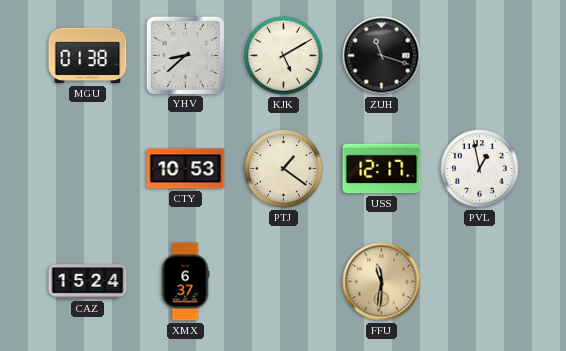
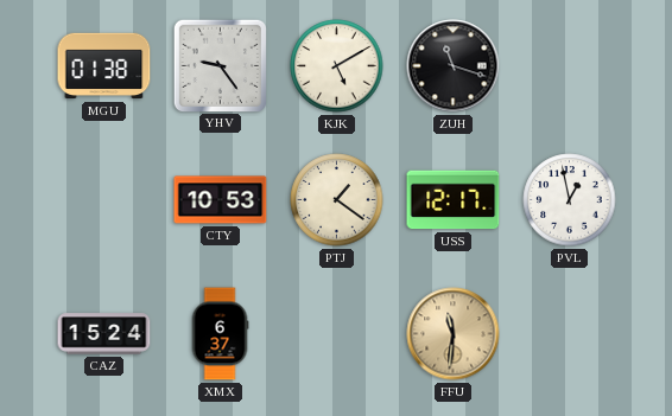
YHV: 8:38 -> 9:24
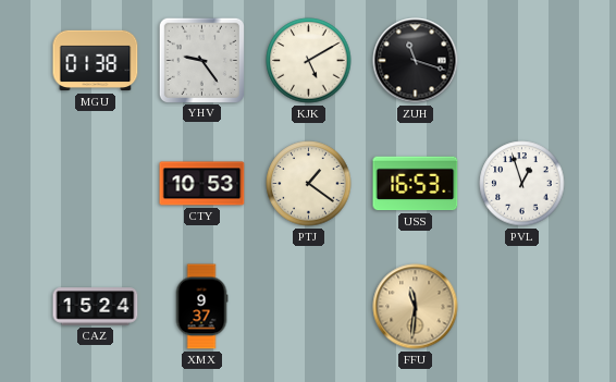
USS: 12:17 -> 16:53
PVL: 12:58 -> 12:57
XMX: 6:37 -> 9:37
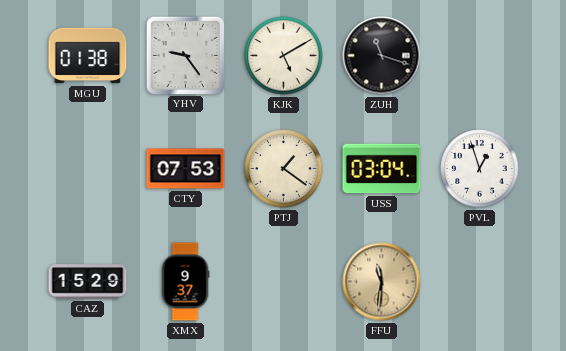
CTY: 10:53 -> 07:53
USS: 16:53 -> 03:04
CAZ: 15:24 -> 15:29
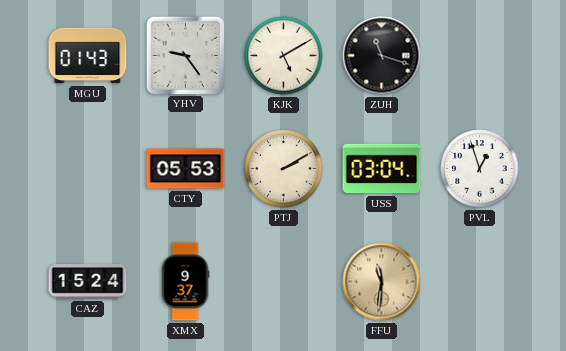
MGU: 01:38 -> 01:43
CTY: 07:53 -> 05:53
PTJ: 1:21 -> 2:10
CAZ: 15:29 -> 15:24
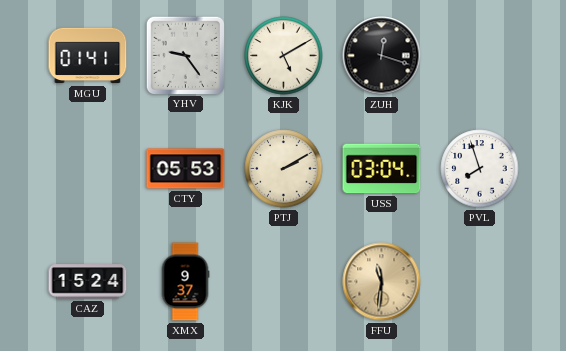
MGU: 01:43 -> 01:41
ZUH: 11:18 -> 12:18
PVL: 12:57 -> 7:57
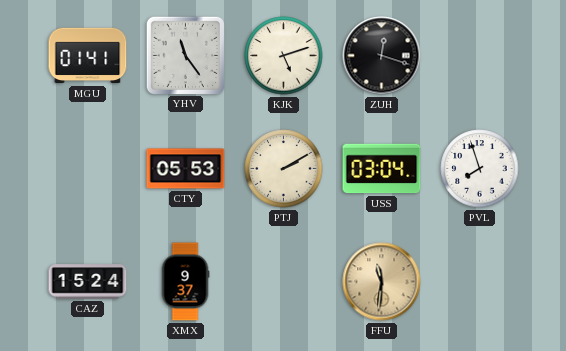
YHV: 9:24 -> 11:24
KJK: 5:10 -> 5:12
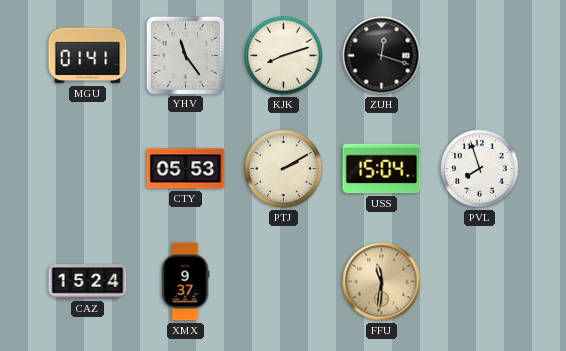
KJK: 5:12 -> 8:12
USS: 03:04 -> 15:04
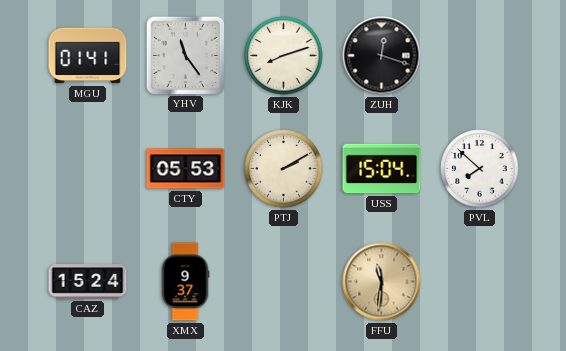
PVL: 7:57 -> 7:52
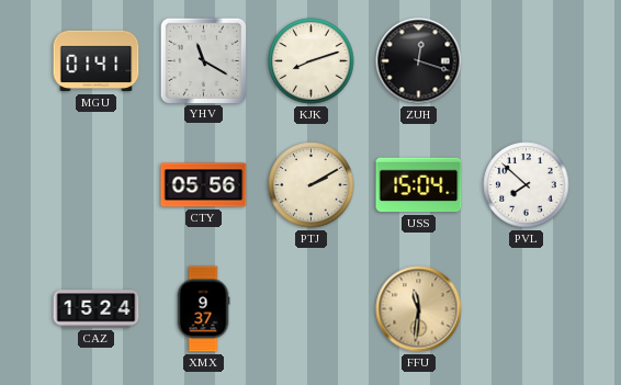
YHV: 11:24 -> 11:20
CTY: 05:53 -> 05:56
